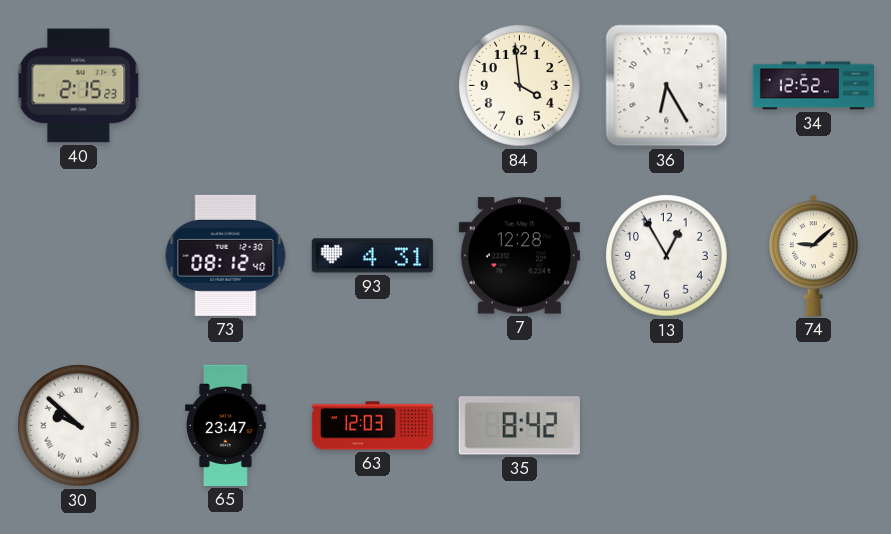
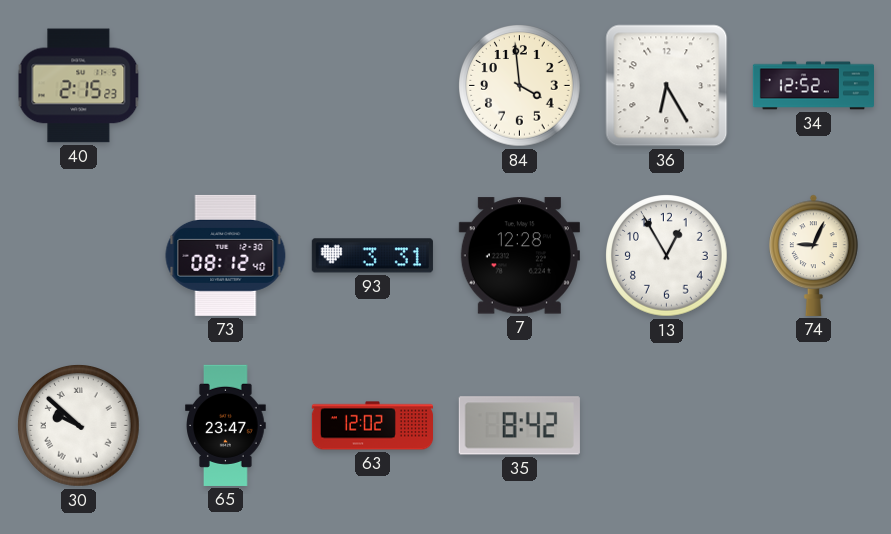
93: 4:31 -> 3:31
74: 9:08 -> 9:04
63: 12:03 -> 12:02
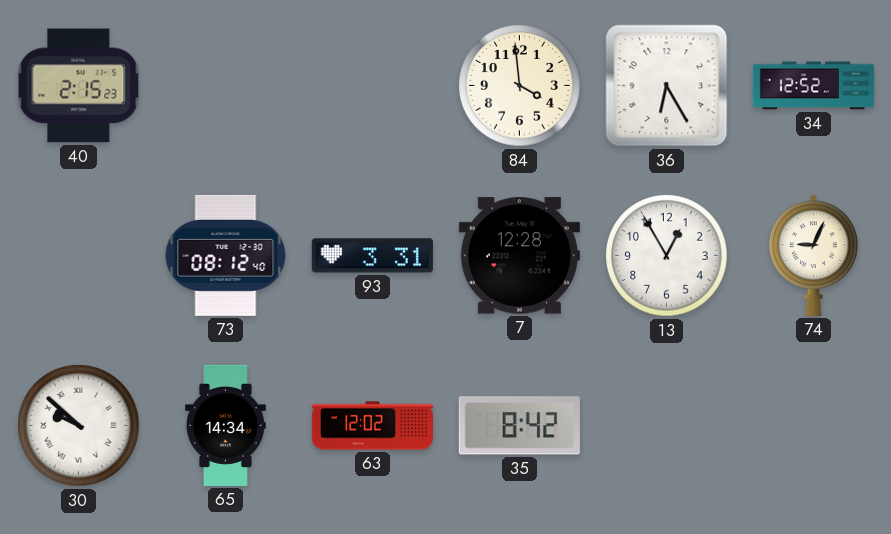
65: 23:47 -> 14:34
